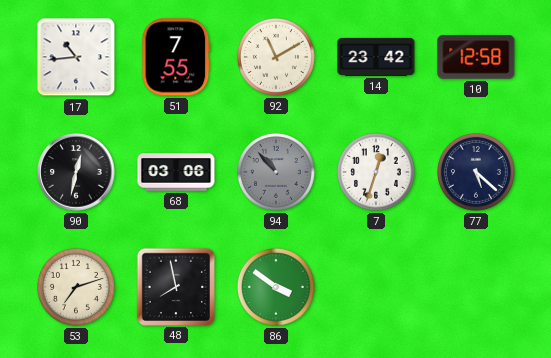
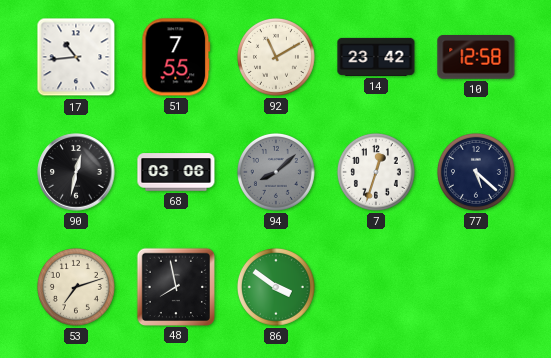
94: 10:53 -> 8:08
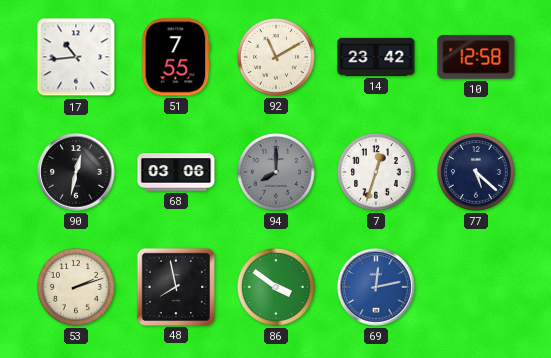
94: 8:08 -> 8:00
53: 7:12 -> 2:12
69: none -> 12:13
